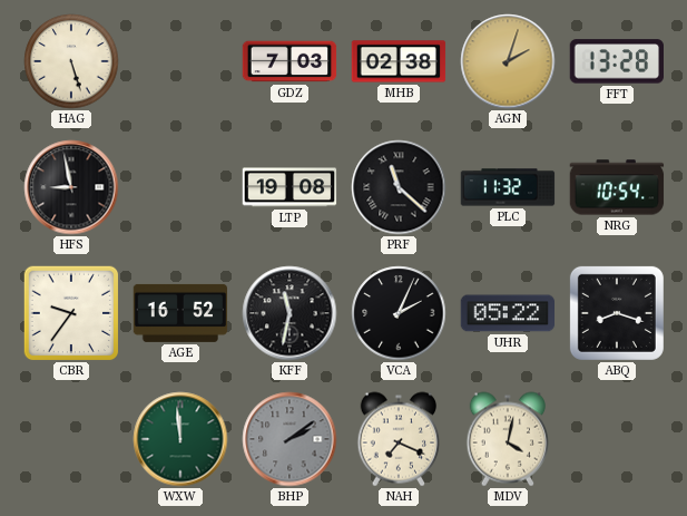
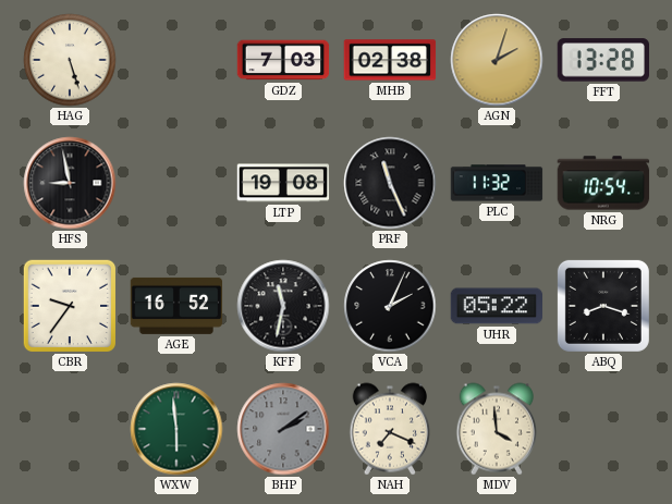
PRF: 11:22 -> 11:26
WXW: 11:59 -> 5:59
MDV: 4:02 -> 3:59
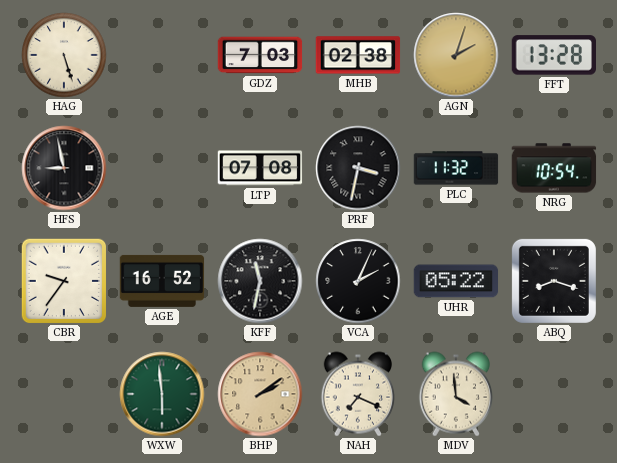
LTP: 19:08 -> 07:08
PRF: 11:26 -> 3:32
BHP dial: grey -> champagne
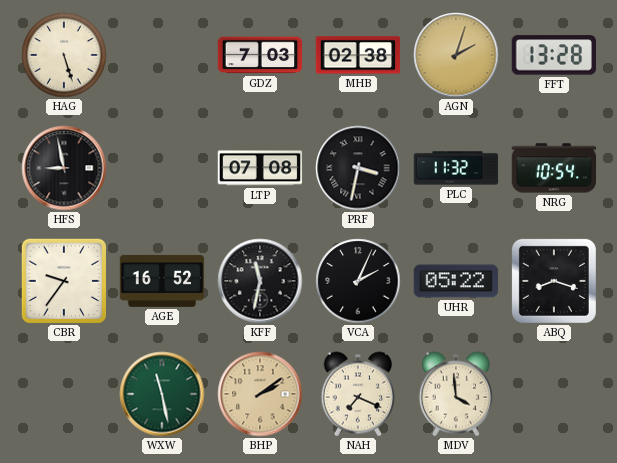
WXW: 5:59 -> 11:28
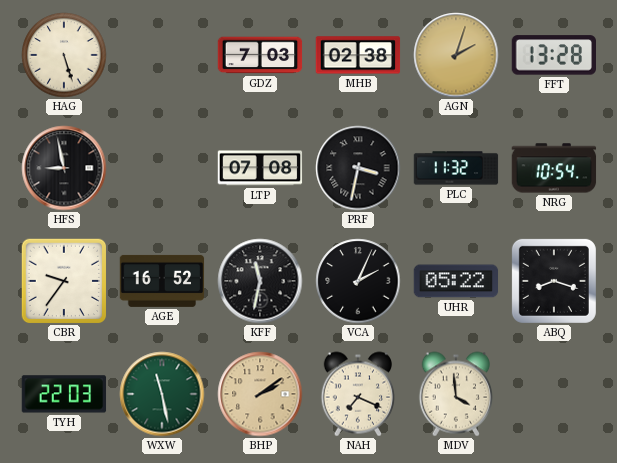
TYH: none -> 22:03
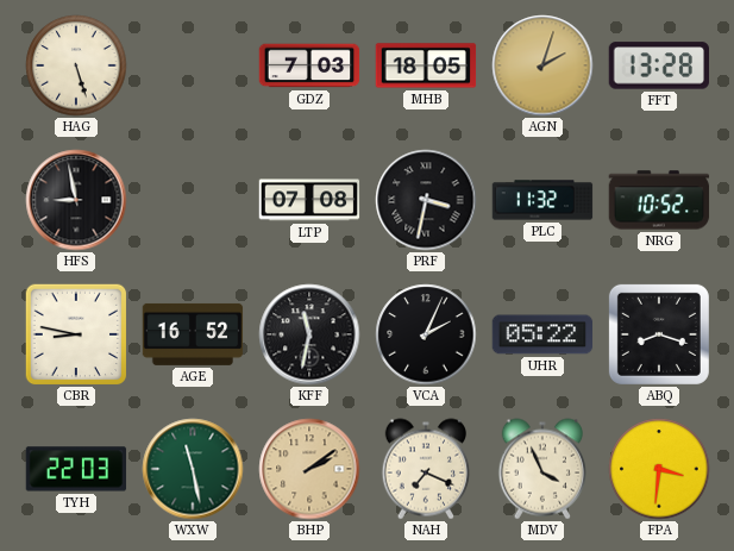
MHB: 02:38 -> 18:05
NRG: 10:54 -> 10:52
CBR: 9:36 -> 8:47
MDV: 3:59 -> 3:56
FPA: none -> 3:31
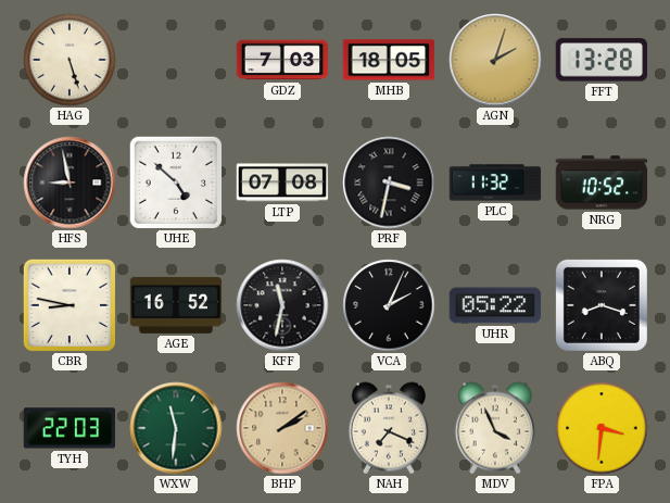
UHE: none -> 4:52
WXW: 11:28 -> 11:31
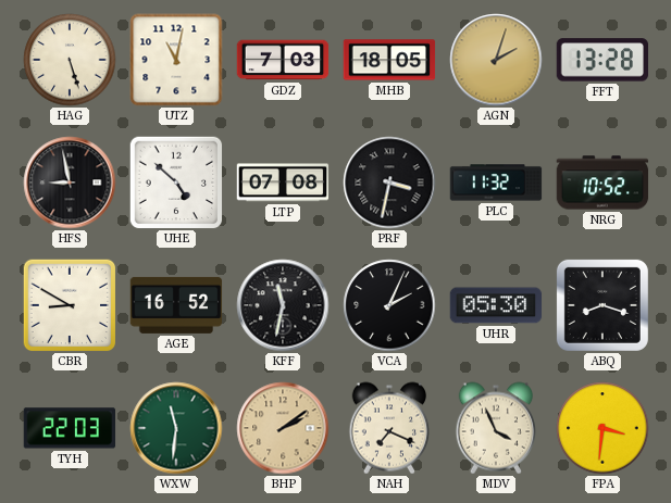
UTZ: none -> 11:02
CBR: 8:47 -> 8:50
UHR: 05:22 -> 05:30
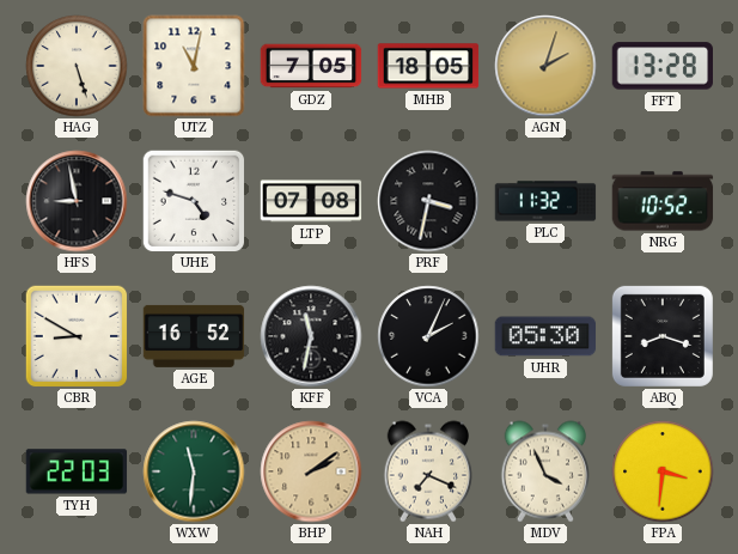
GDZ: 7:03 -> 7:05
UHE: 4:52 -> 4:48
